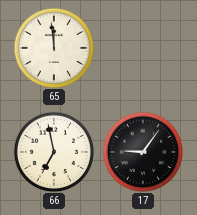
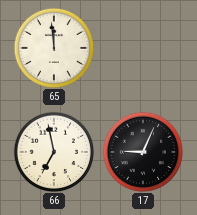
17: 9:06 -> 9:04
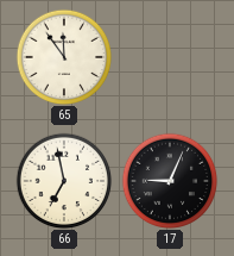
65: 11:59 -> 11:54
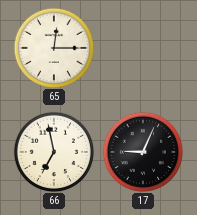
65: 11:54 -> 12:15
